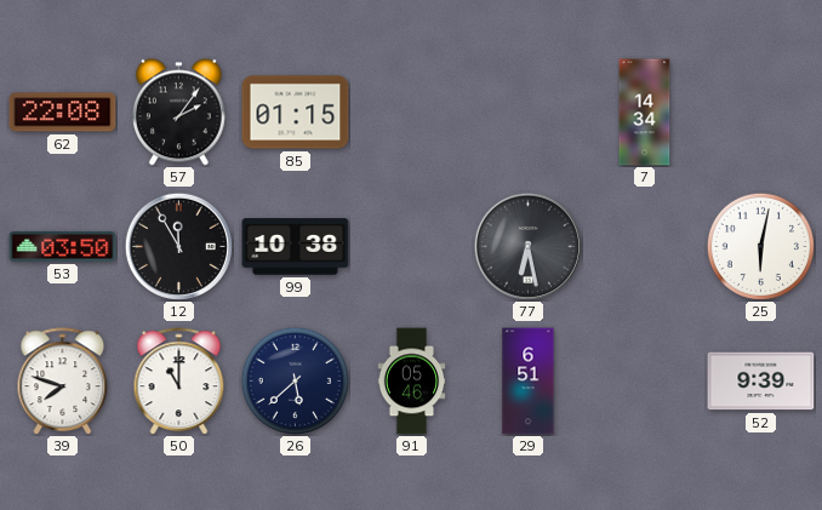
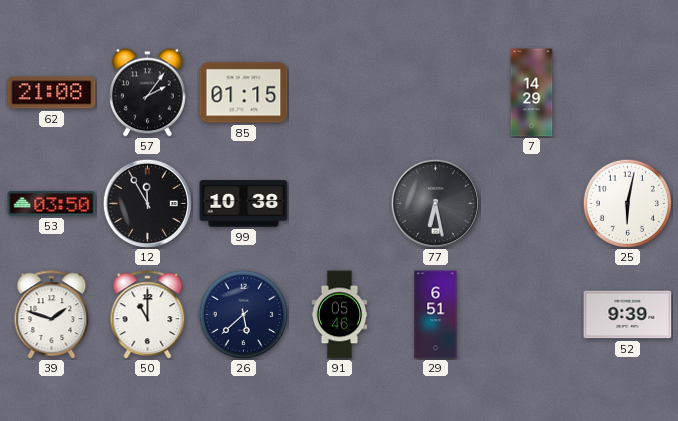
62: 22:08 -> 21:08
7: 14:34 -> 14:29
39: 7:48 -> 1:48
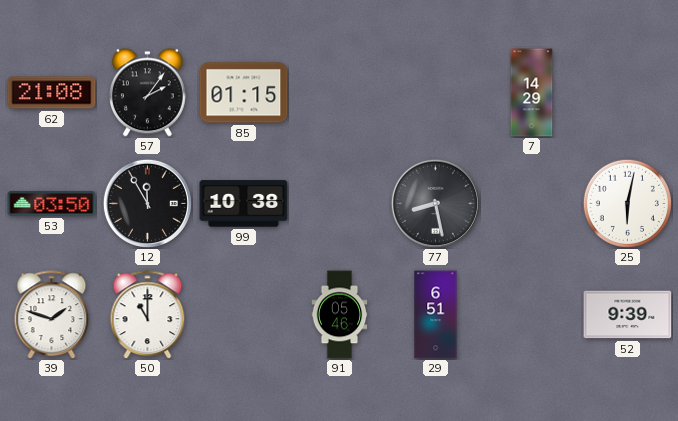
77: 6:28 -> 8:28
26: 5:38 -> none
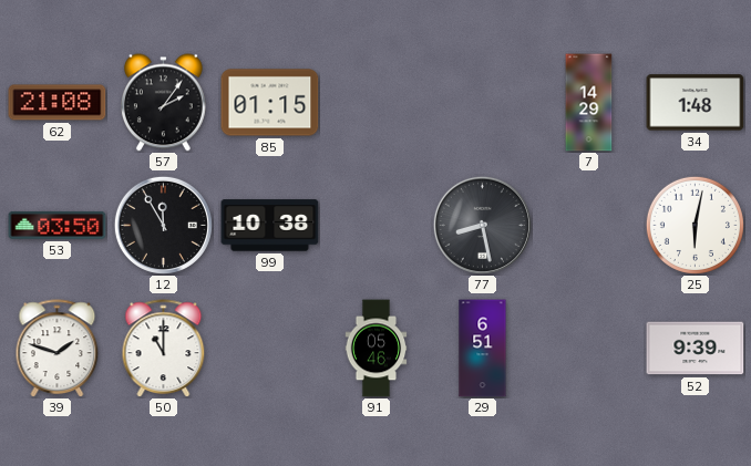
34: none -> 1:48
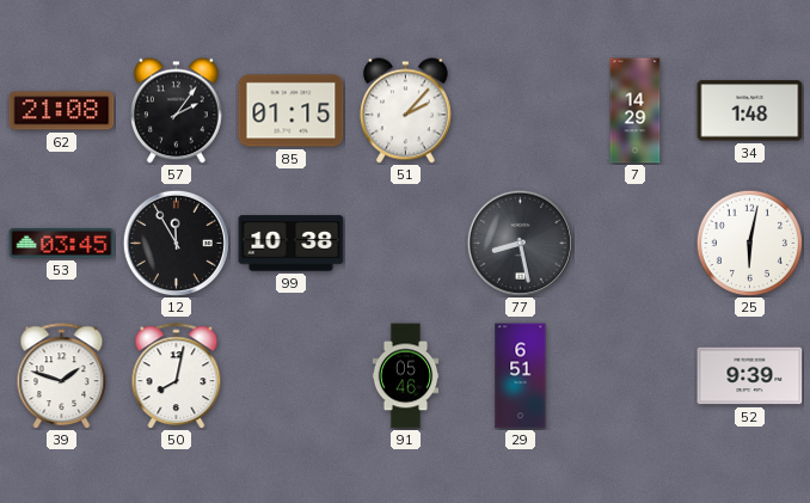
51: none -> 2:07
53: 03:50 -> 03:45
50: 11:00 -> 8:02
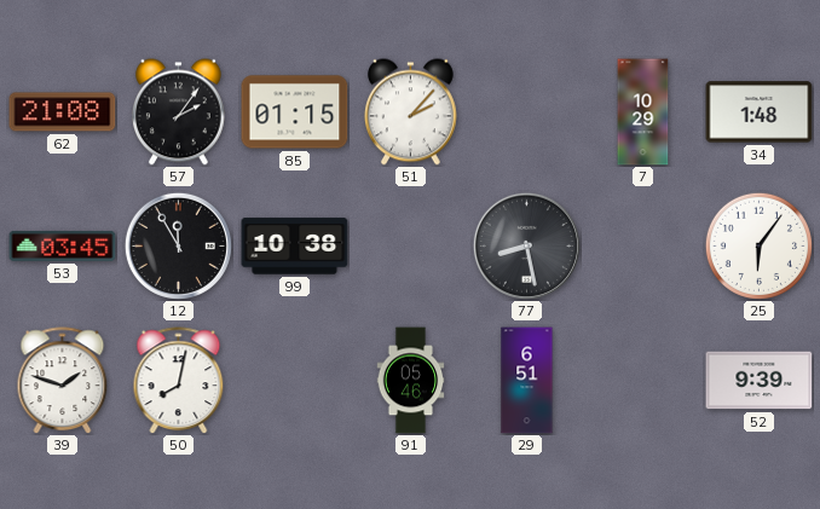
7: 14:29 -> 10:29
25: 6:02 -> 6:06
